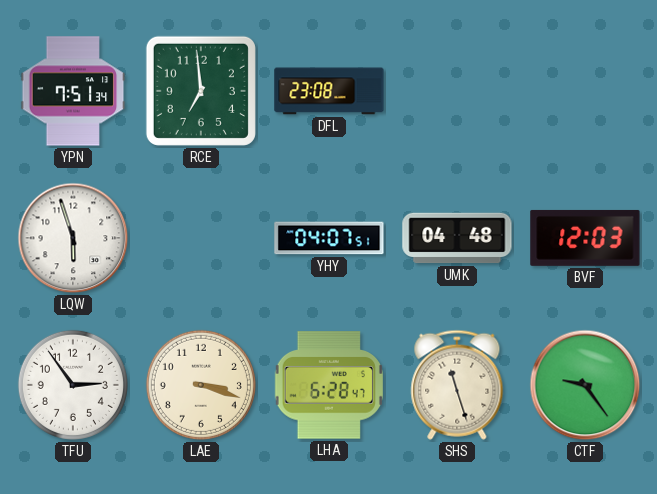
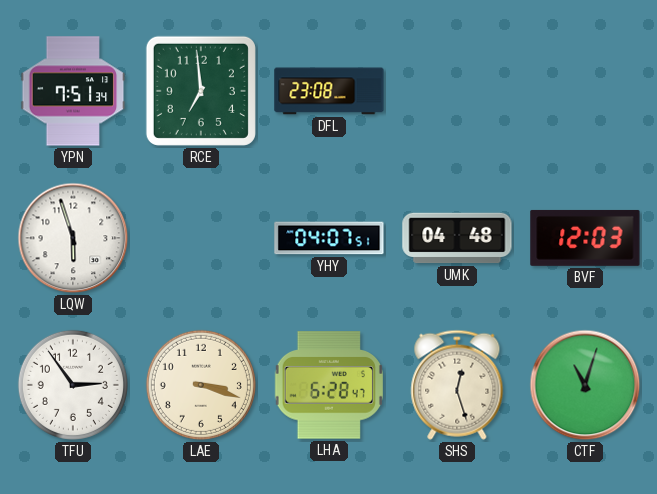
SHS: 11:27 -> 12:27
CTF: 9:24 -> 11:03
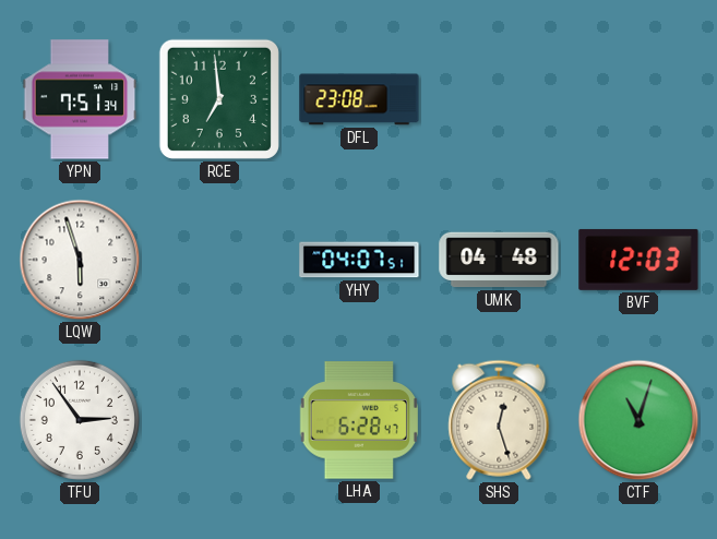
LAE: 3:18 -> none
